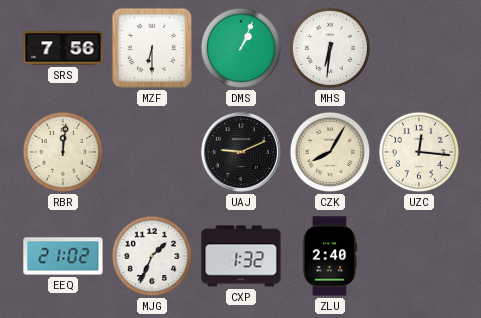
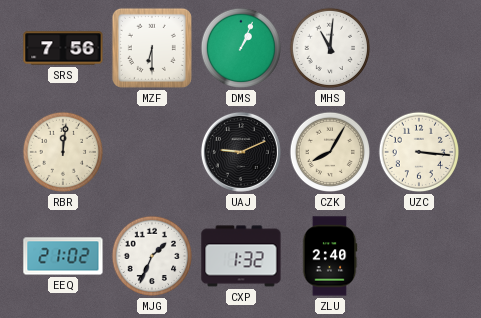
MHS: 6:31 -> 11:01
UZC: 12:16 -> 3:16
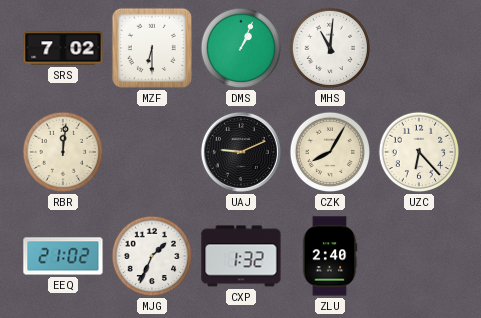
SRS: 7:56 -> 7:02
UZC: 3:16 -> 6:23
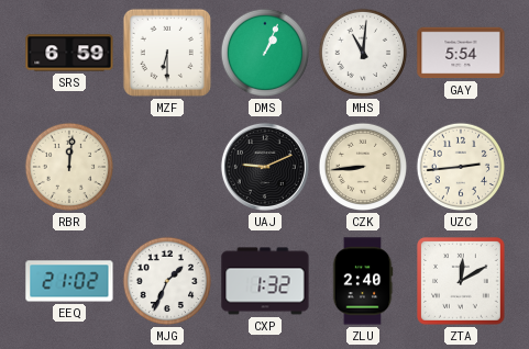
SRS: 7:02 -> 6:59
GAY: none -> 5:54
CZK: 8:05 -> 8:44
UZC: 6:23 -> 2:44
ZTA: none -> 12:10
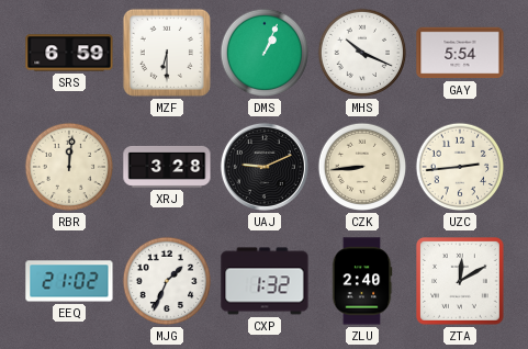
MHS: 11:01 -> 10:19
XRJ: none -> 3:28
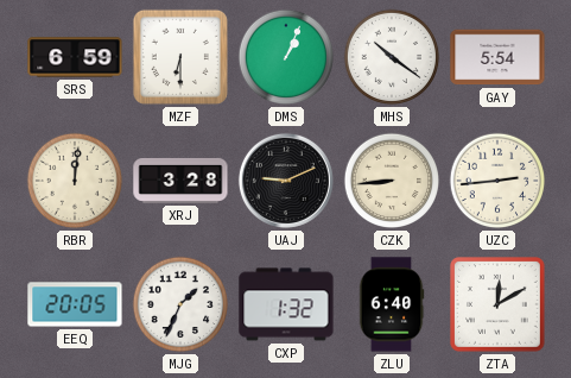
MHS: 10:19 -> 10:21
EEQ: 21:02 -> 20:05
ZLU: 2:40 -> 6:40
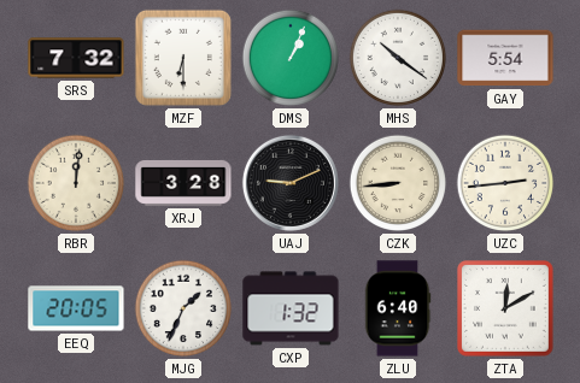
SRS: 6:59 -> 7:32
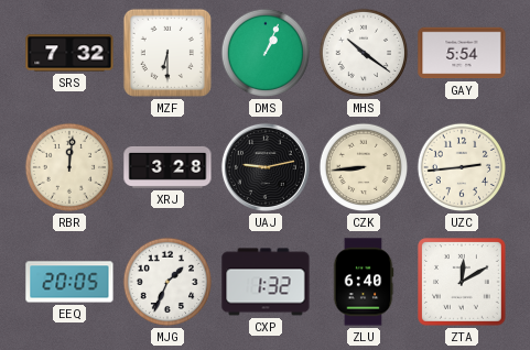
UAJ: 9:11 -> 9:13
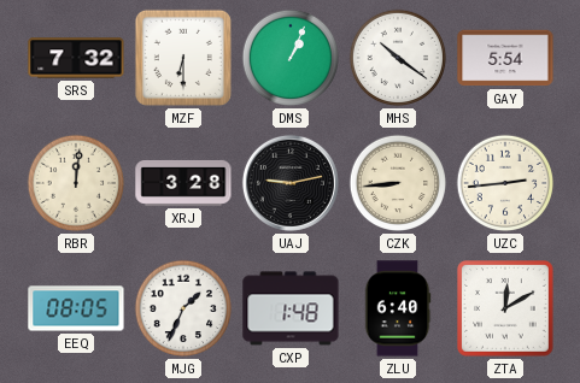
EEQ: 20:05 -> 08:05
CXP: 1:32 -> 1:48
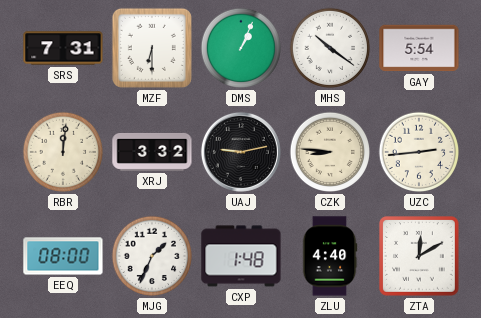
SRS: 7:32 -> 7:31
XRJ: 3:28 -> 3:32
CZK: 8:44 -> 8:46
EEQ: 08:05 -> 08:00
ZLU: 6:40 -> 4:40
